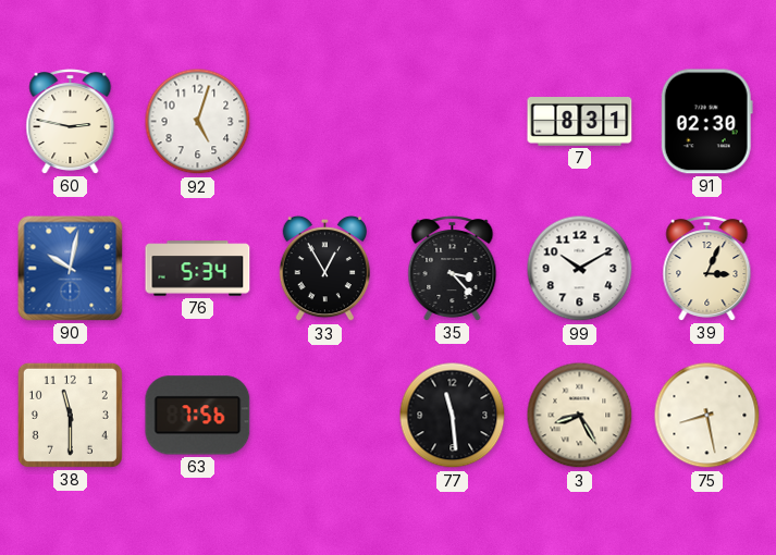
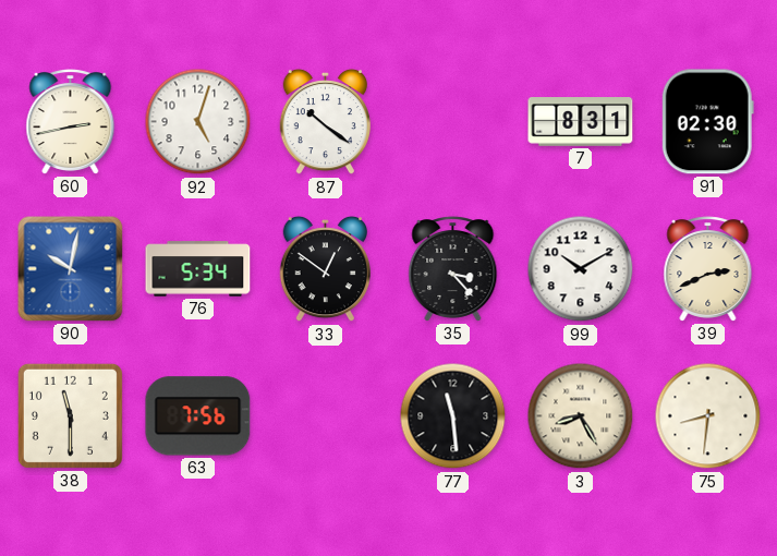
60: 2:47 -> 2:43
87: none -> 10:21
33: 12:55 -> 12:51
39: 3:04 -> 2:41
75: 8:28 -> 8:31
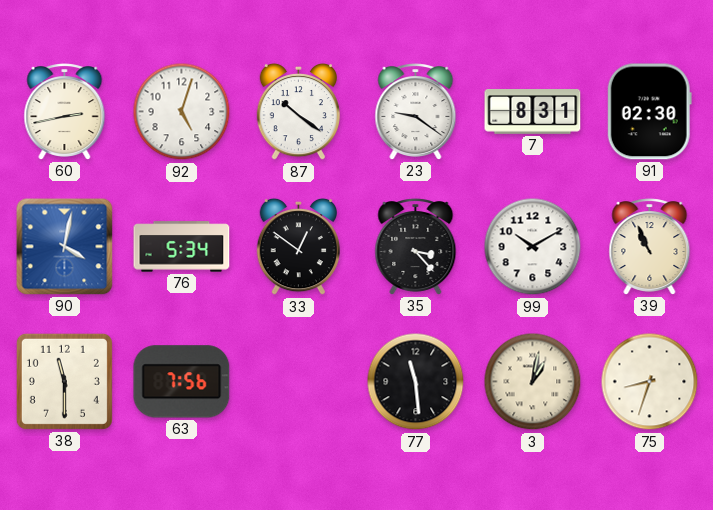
23: none -> 9:21
90: 10:02 -> 4:02
39: 2:41 -> 10:56
3: 8:25 -> 1:02
75: 8:31 -> 8:33
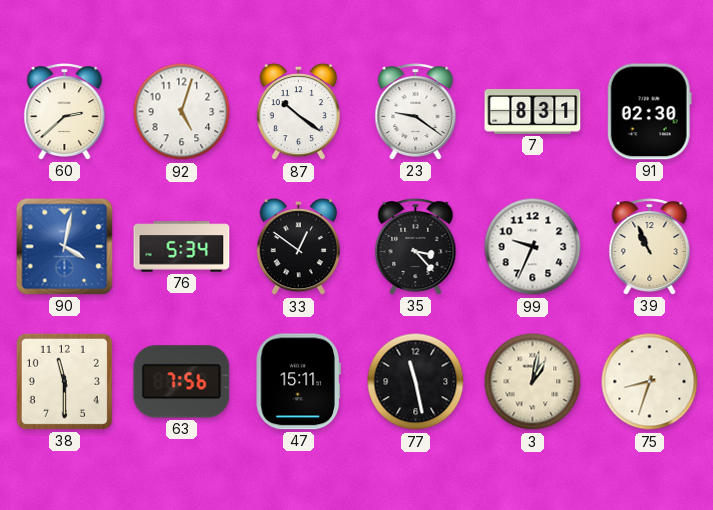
60: 2:43 -> 2:38
99: 10:10 -> 9:34
47: none -> 15:11
77: 11:29 -> 11:28
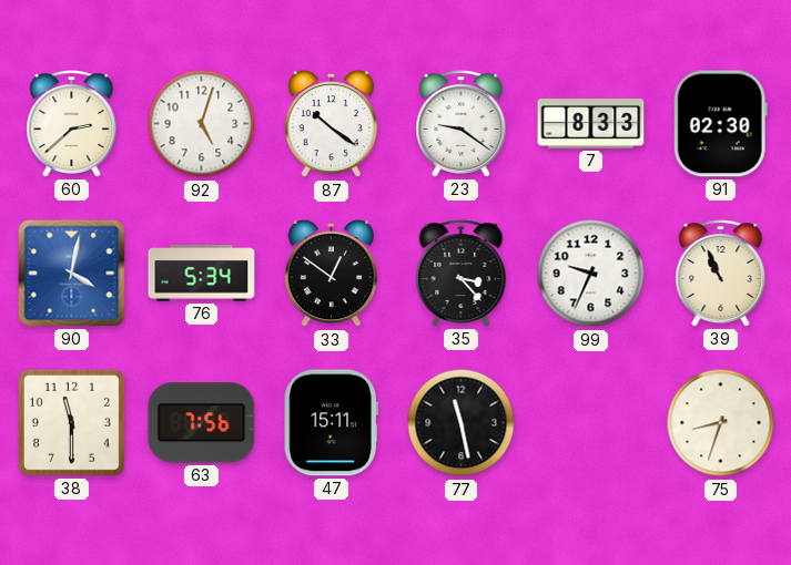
7: 8:31 -> 8:33
3: 1:02 -> none
